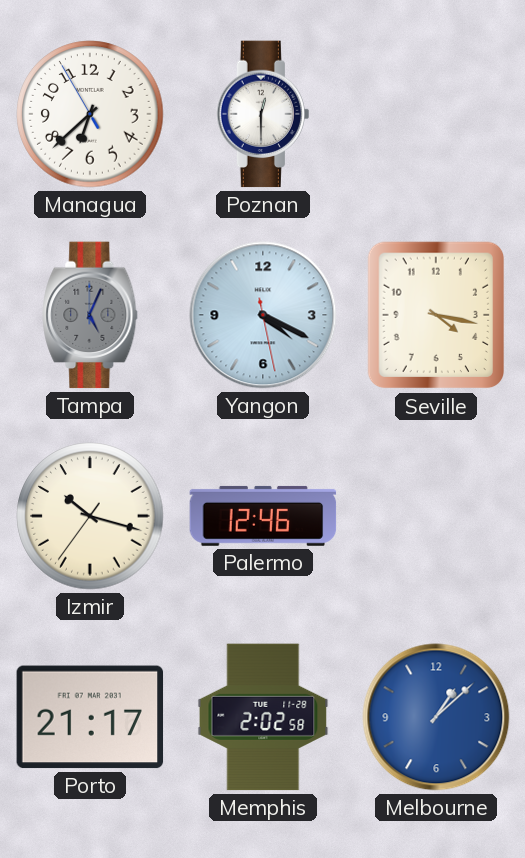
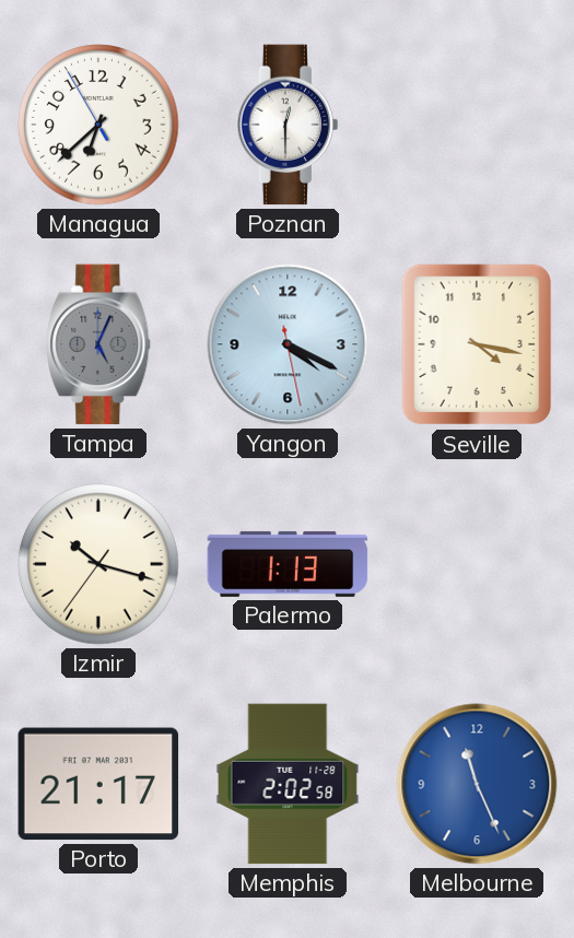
Palermo: 12:46 -> 1:13
Melbourne: 1:08 -> 11:26
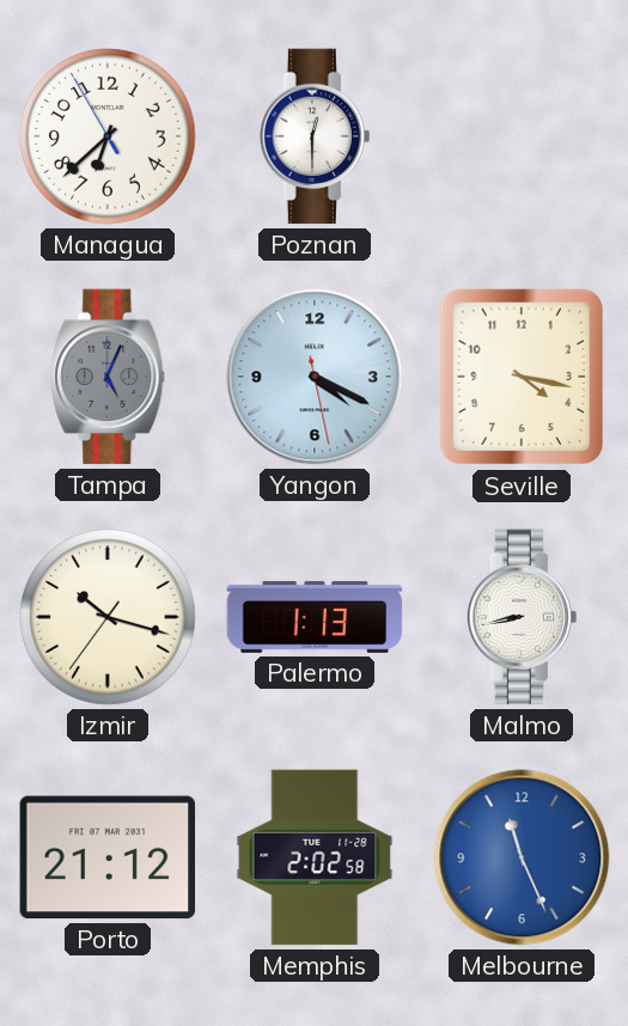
Malmo: none -> 8:43
Porto: 21:17 -> 21:12
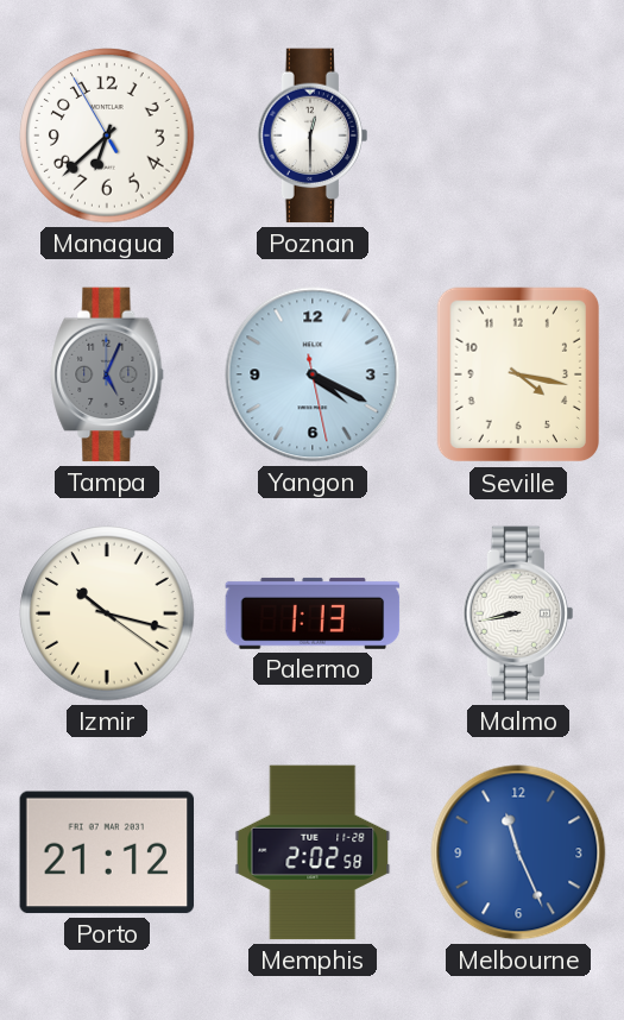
Izmir: 10:17:36 -> 10:17:21
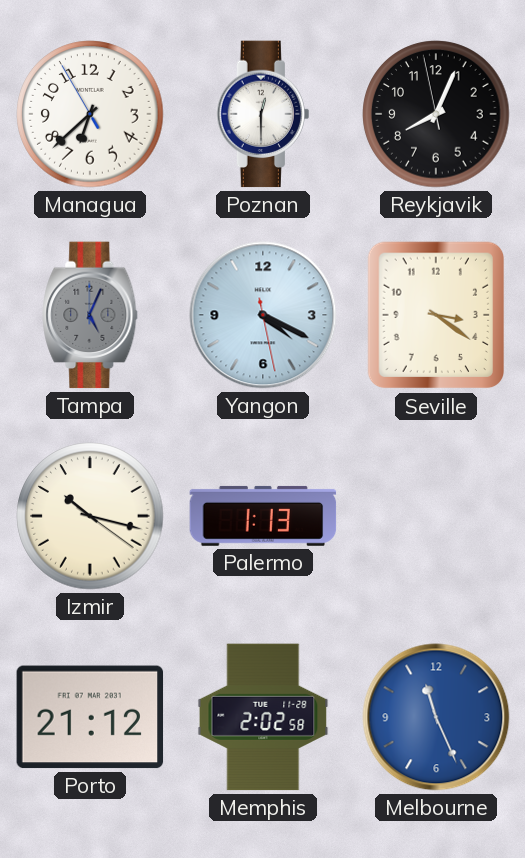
Reykjavik: none -> 8:03
Seville: 4:17 -> 3:21
Malmo: 8:43 -> none
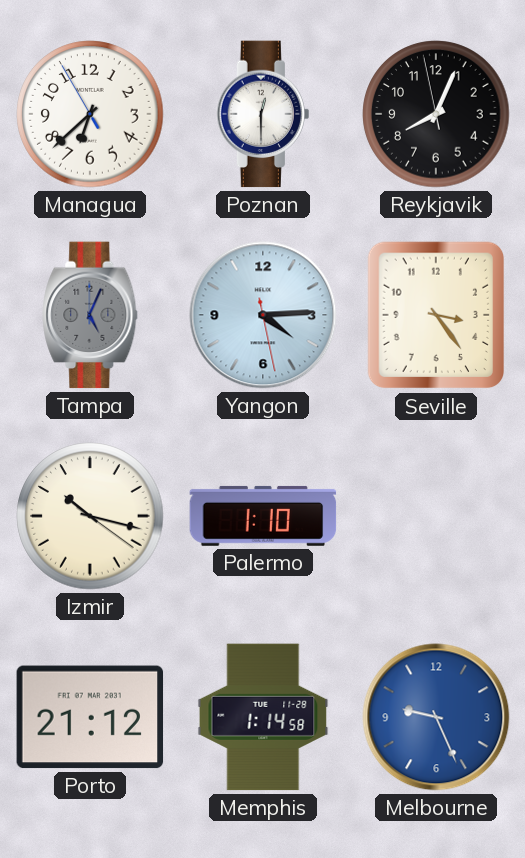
Yangon: 4:19 -> 4:14
Seville: 3:21 -> 3:24
Palermo: 1:13 -> 1:10
Memphis: 2:02 -> 1:14
Melbourne: 11:26 -> 9:26
